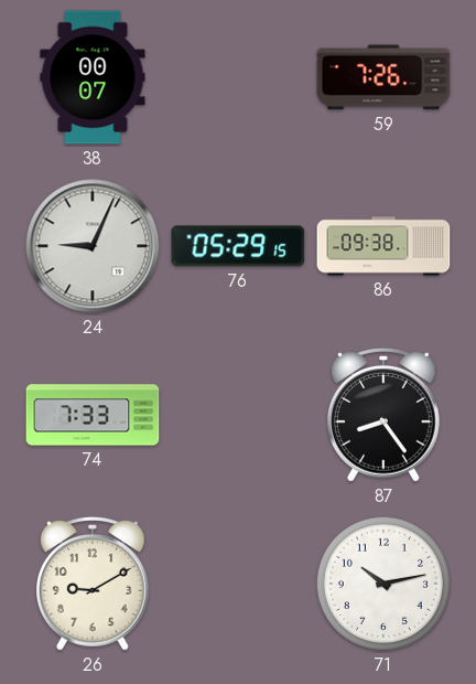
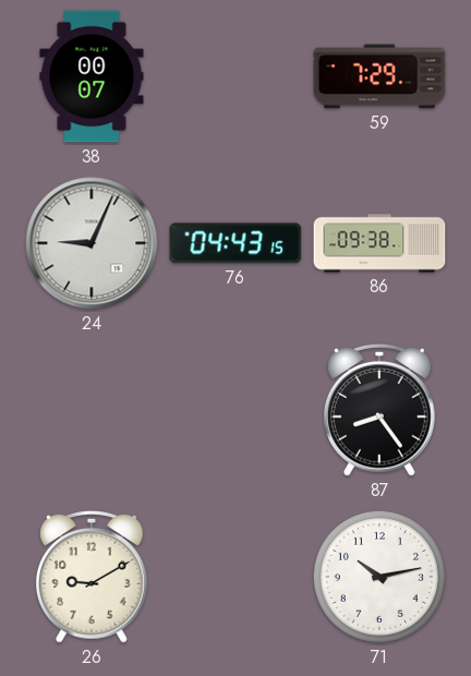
59: 7:26 -> 7:29
76: 05:29 -> 04:43
74: 7:33 -> none
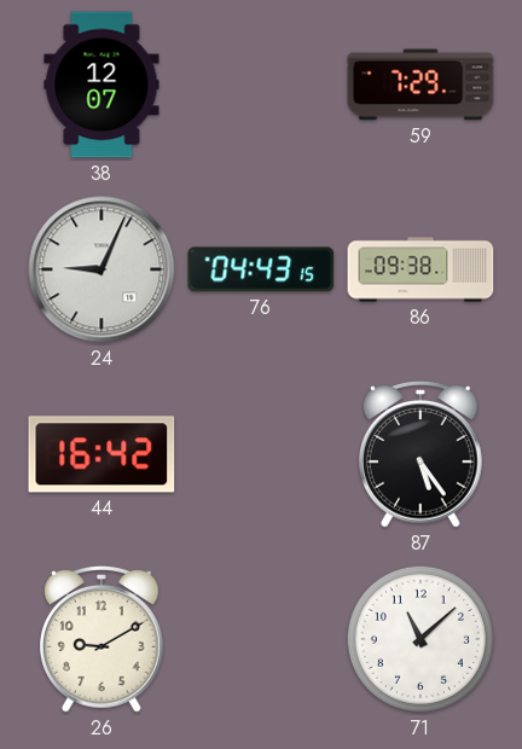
38: 00:07 -> 12:07
44: none -> 16:42
87: 8:24 -> 5:24
71: 10:13 -> 11:08
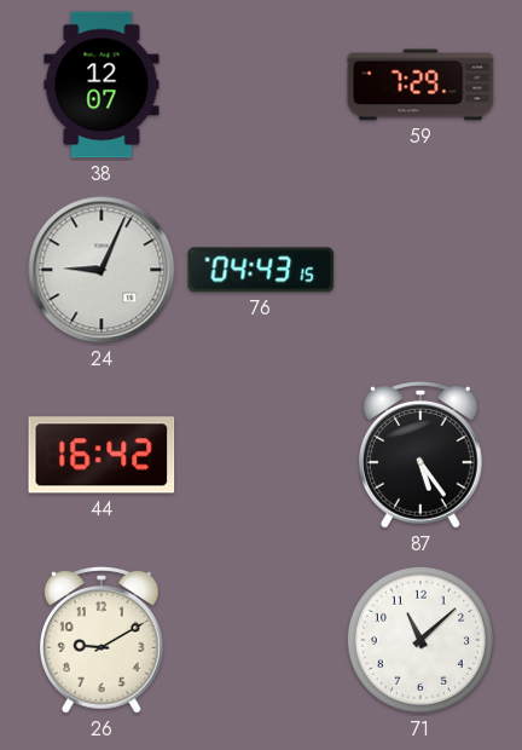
86: 09:38 -> none
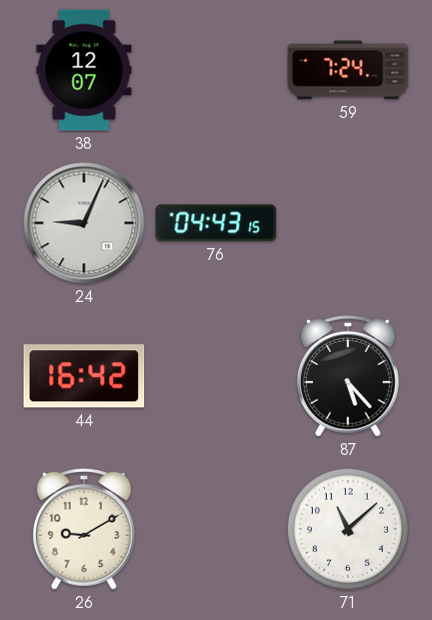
59: 7:29 -> 7:24
87: 5:24 -> 5:23
